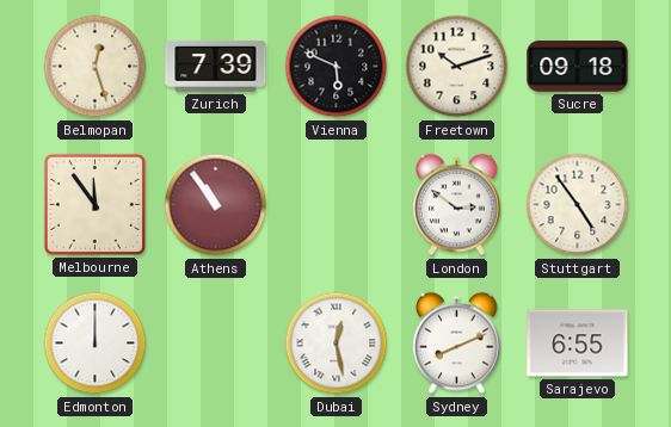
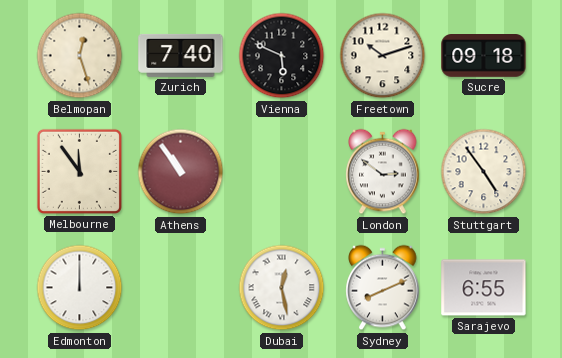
Zurich: 7:39 -> 7:40
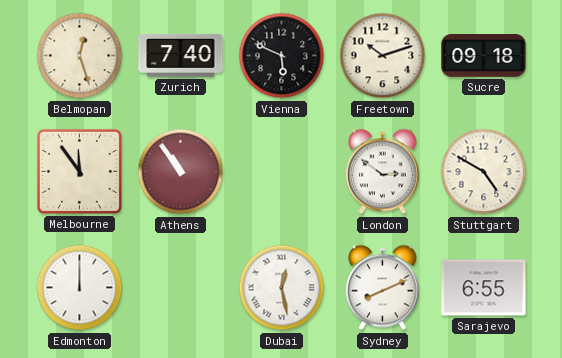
Stuttgart: 4:54 -> 4:50
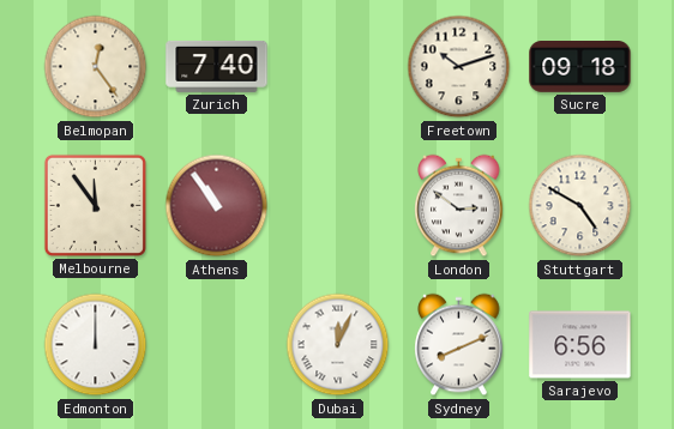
Belmopan: 12:27 -> 12:24
Vienna: 5:49 -> none
Dubai: 12:28 -> 12:04
Sarajevo: 6:55 -> 6:56
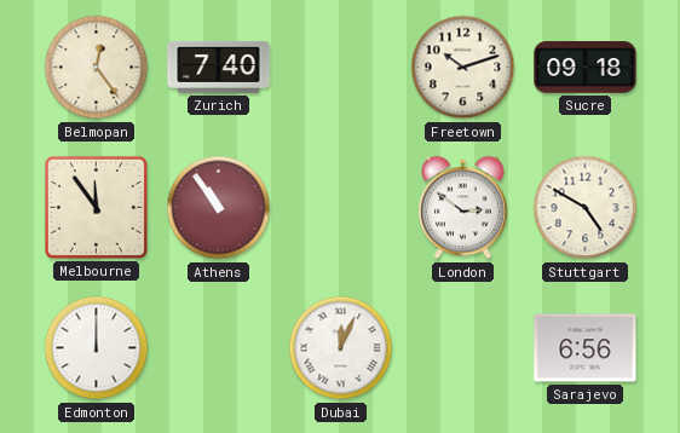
Sydney: 8:11 -> none
